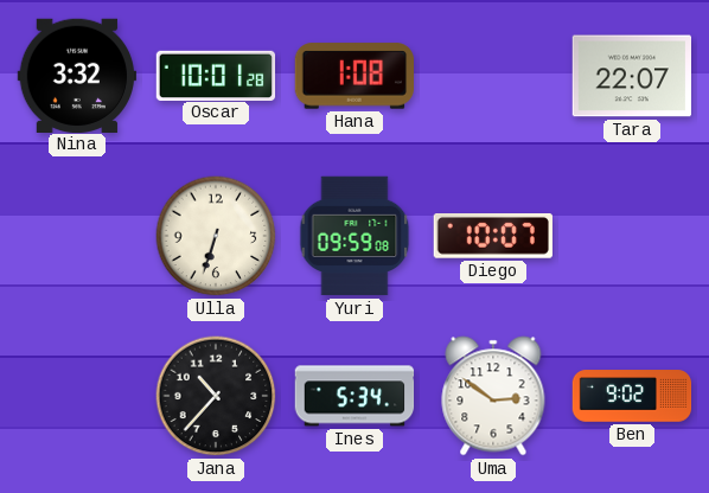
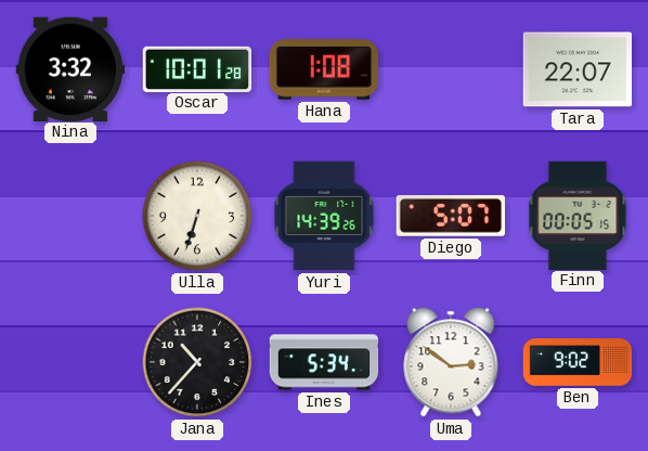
Yuri: 09:59 -> 14:39
Diego: 10:07 -> 5:07
Finn: none -> 00:05
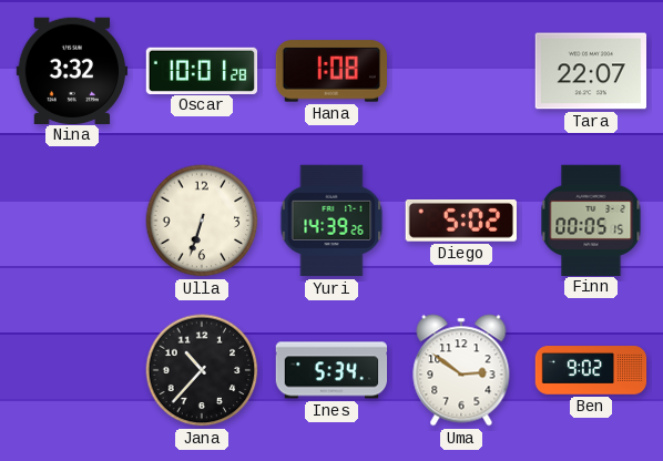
Diego: 5:07 -> 5:02
